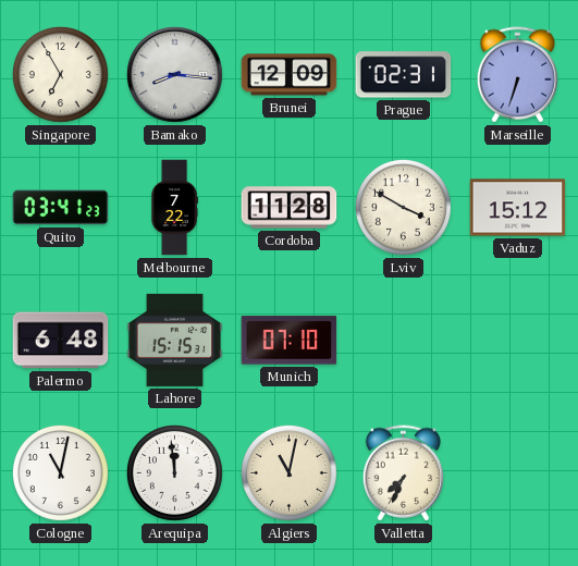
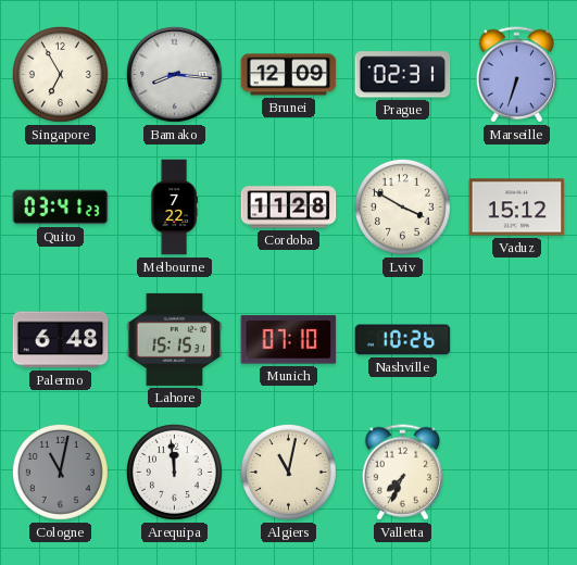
Nashville: none -> 10:26
Cologne dial: white -> grey
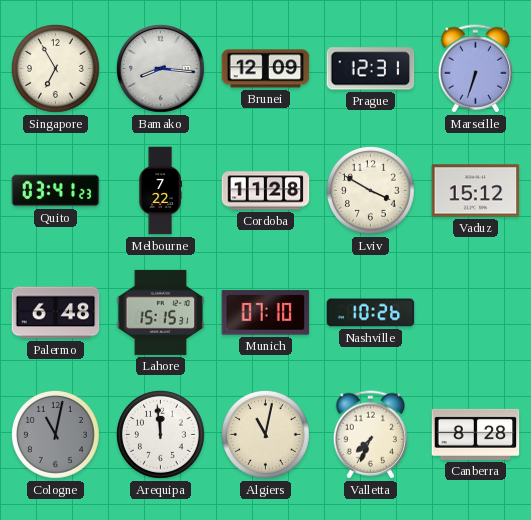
Prague: 02:31 -> 12:31
Canberra: none -> 8:28
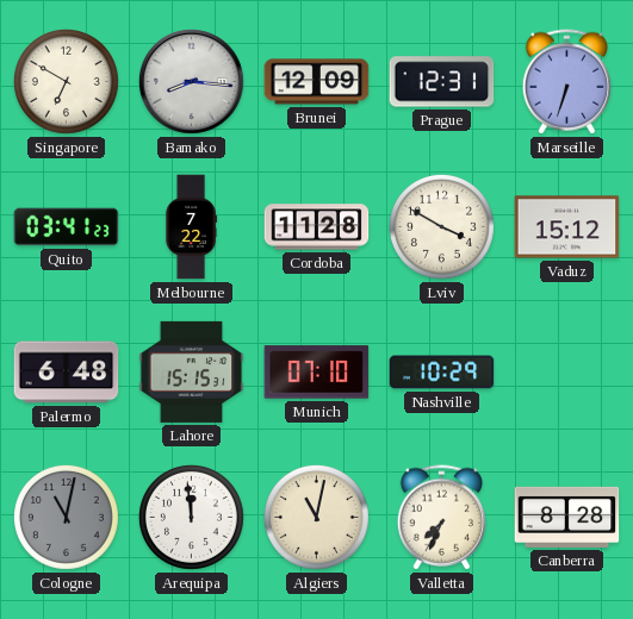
Singapore: 6:55 -> 6:50
Nashville: 10:26 -> 10:29
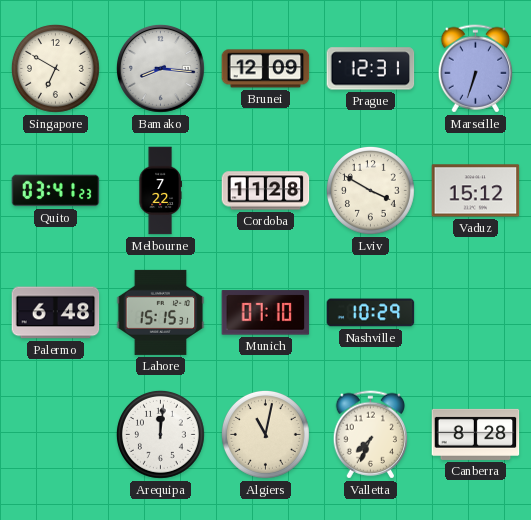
Cologne: 11:02 -> none
Arequipa: 11:59 -> 12:01
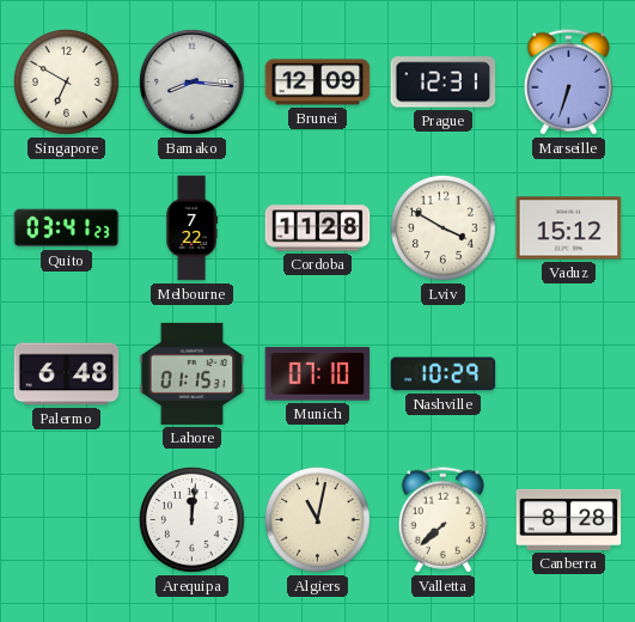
Lahore: 15:15 -> 01:15
Valletta: 7:34 -> 7:38
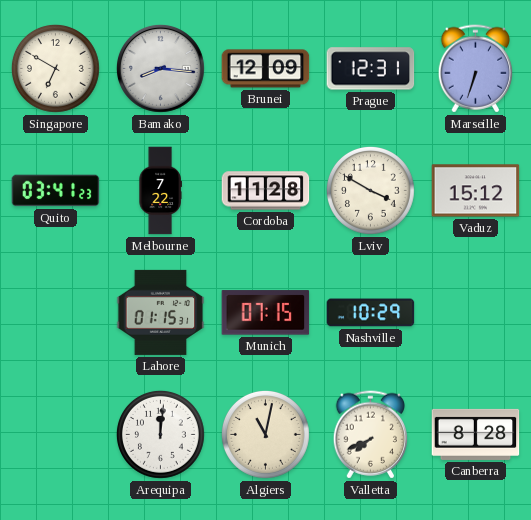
Palermo: 6:48 -> none
Munich: 07:10 -> 07:15
Valletta: 7:38 -> 7:41
